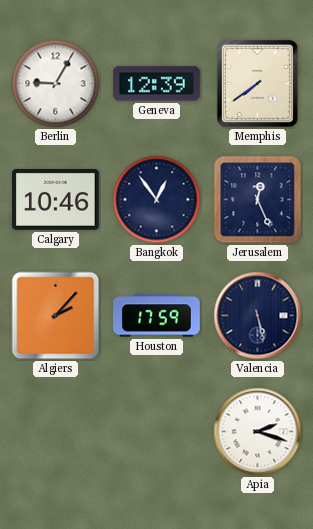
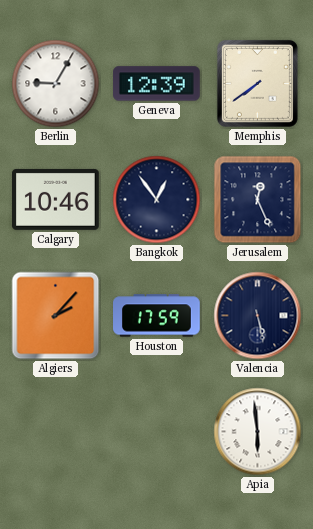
Apia: 2:18 -> 5:59
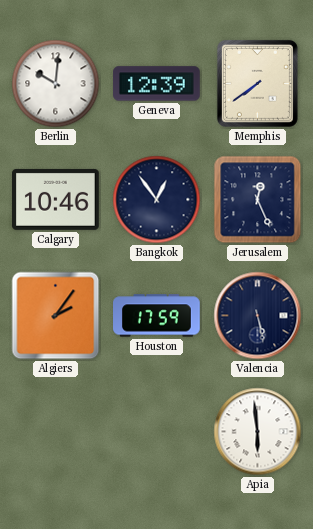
Berlin: 9:05 -> 10:01
Algiers: 2:07 -> 2:06
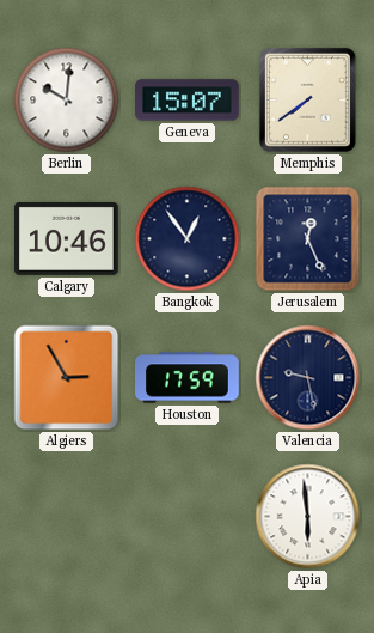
Geneva: 12:39 -> 15:07
Algiers: 2:06 -> 2:55
Valencia: 5:28 -> 9:28
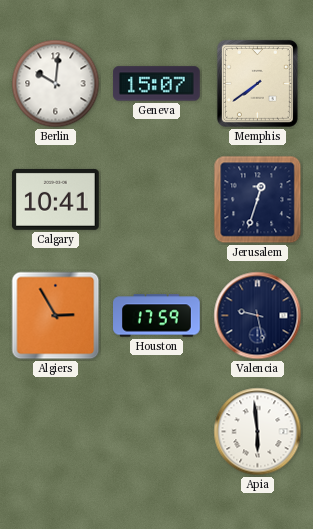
Calgary: 10:46 -> 10:41
Bangkok: 12:54 -> none
Jerusalem: 12:26 -> 12:33
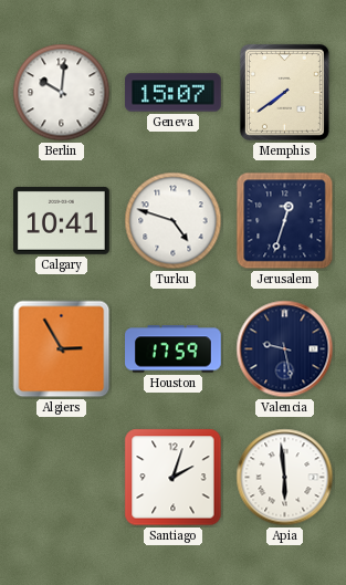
Turku: none -> 4:48
Santiago: none -> 2:03
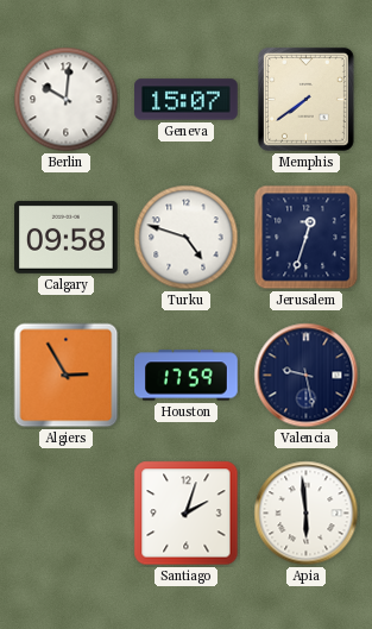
Calgary: 10:41 -> 09:58
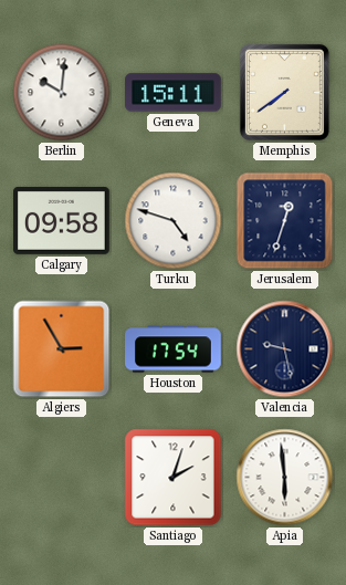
Geneva: 15:07 -> 15:11
Houston: 17:59 -> 17:54
